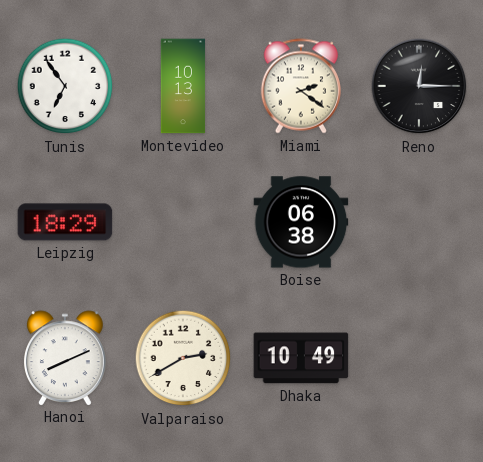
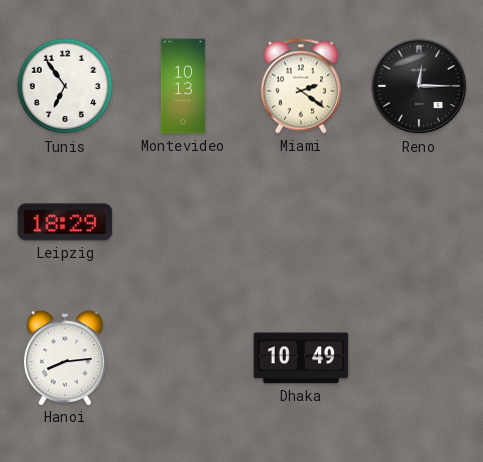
Boise: 06:38 -> none
Hanoi: 8:11 -> 8:14
Valparaiso: 2:40 -> none
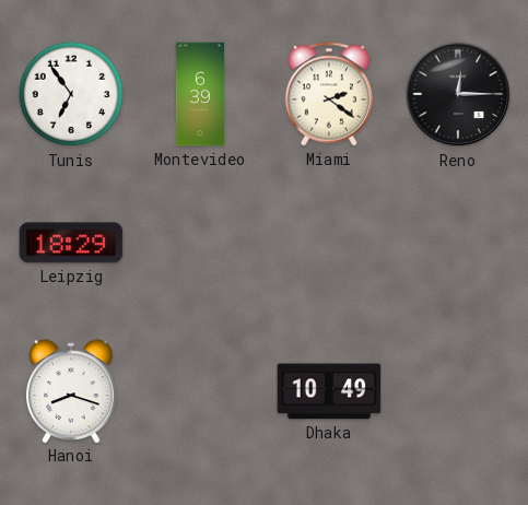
Montevideo: 10:13 -> 6:39
Hanoi: 8:14 -> 8:18
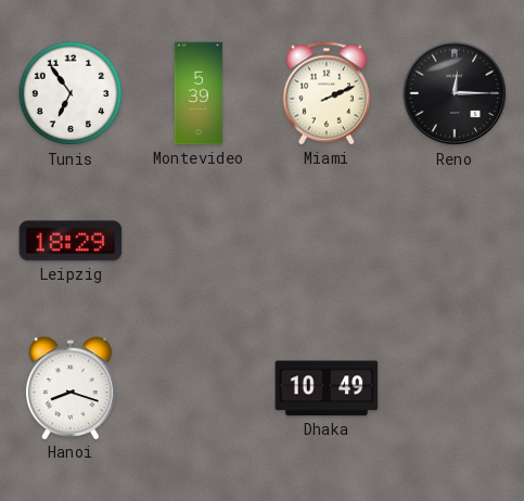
Montevideo: 6:39 -> 5:39
Miami: 2:21 -> 2:11
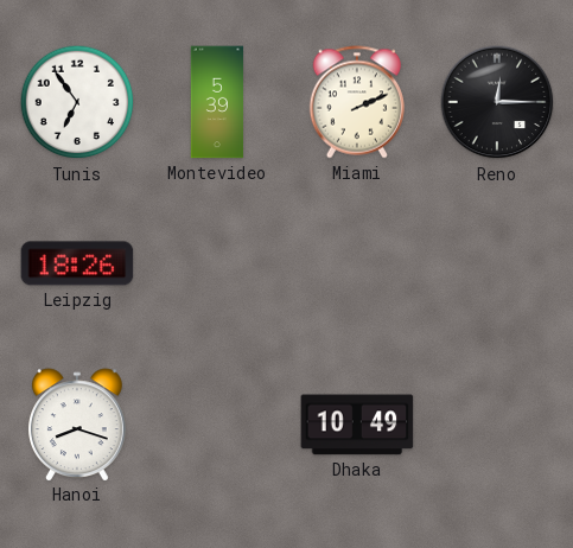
Leipzig: 18:29 -> 18:26
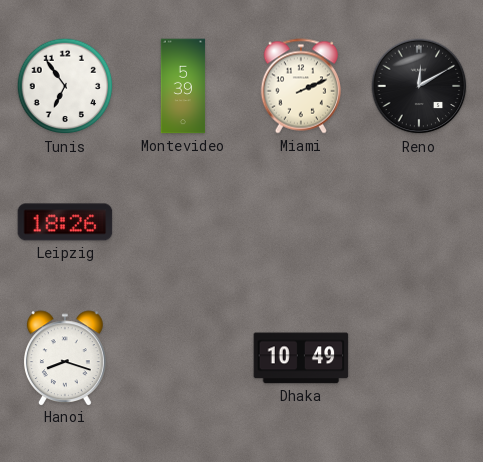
Reno: 12:15 -> 12:10
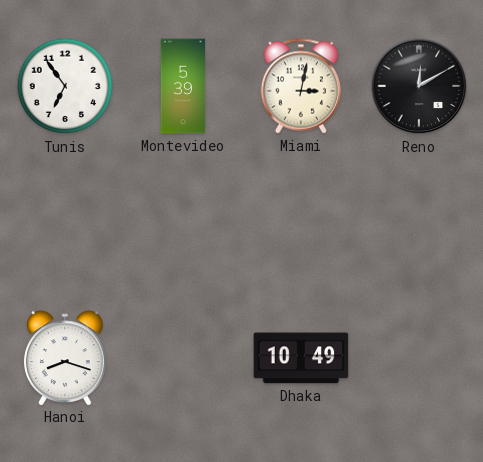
Miami: 2:11 -> 3:02
Leipzig: 18:26 -> none
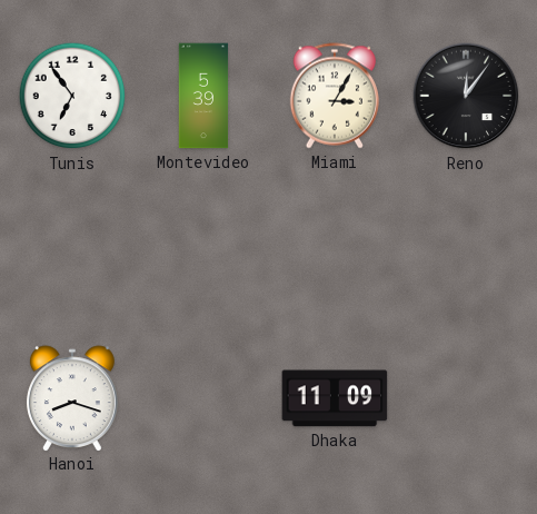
Miami: 3:02 -> 3:05
Reno: 12:10 -> 12:06
Dhaka: 10:49 -> 11:09
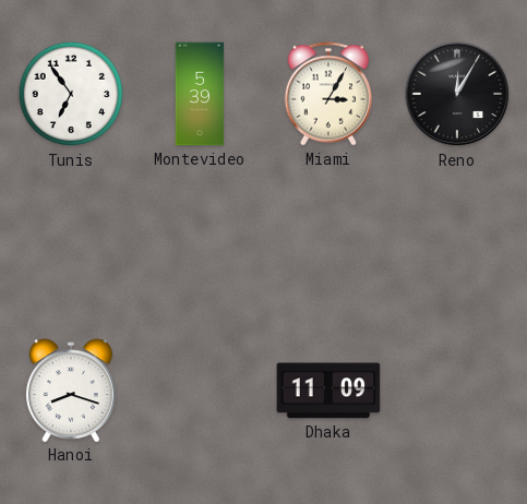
Reno: 12:06 -> 12:05
